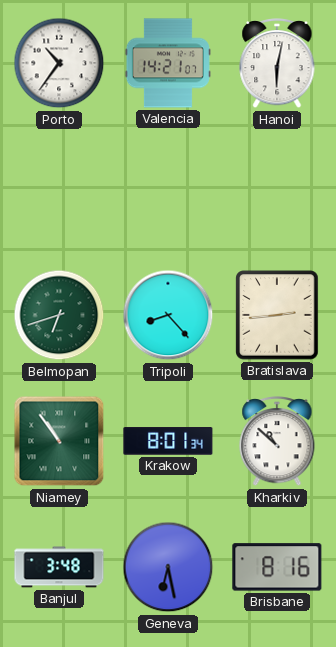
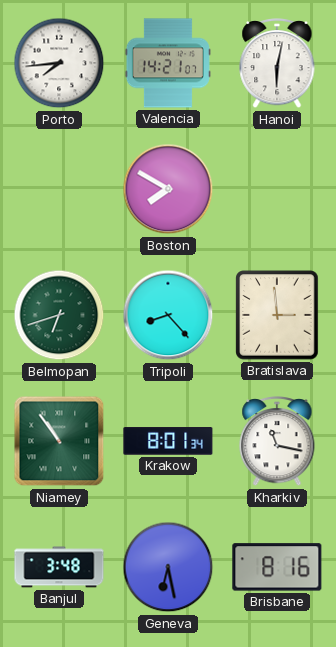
Porto: 10:36 -> 7:44
Boston: none -> 7:50
Bratislava: 2:44 -> 2:59
Kharkiv: 10:52 -> 11:17
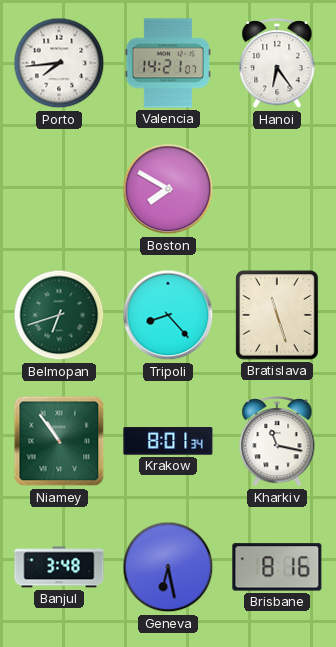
Hanoi: 6:02 -> 6:24
Bratislava: 2:59 -> 11:27
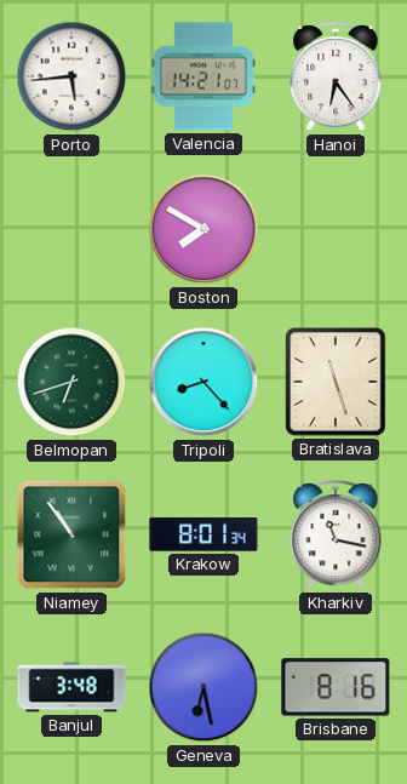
Porto: 7:44 -> 5:44
